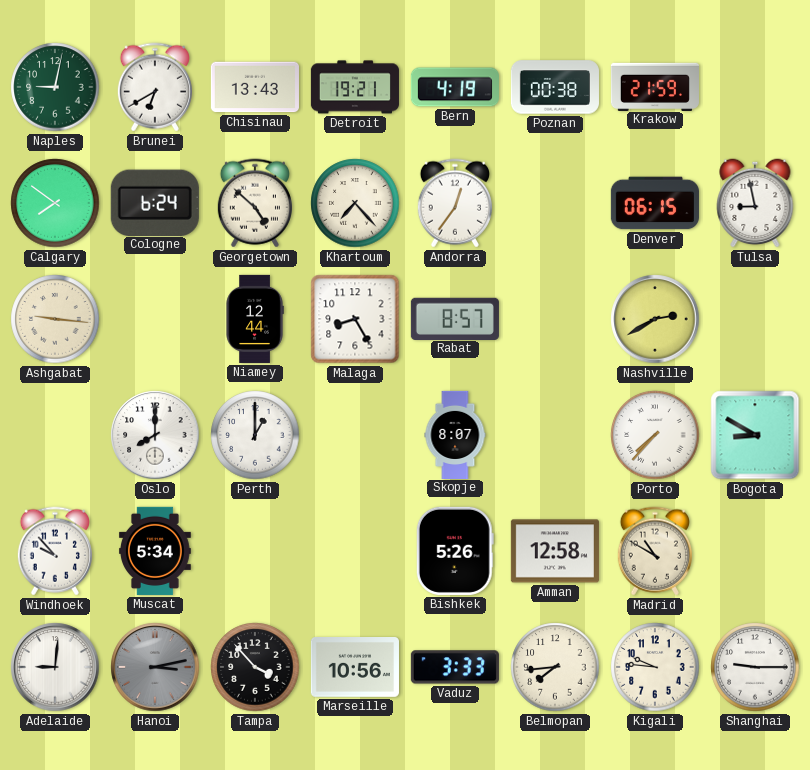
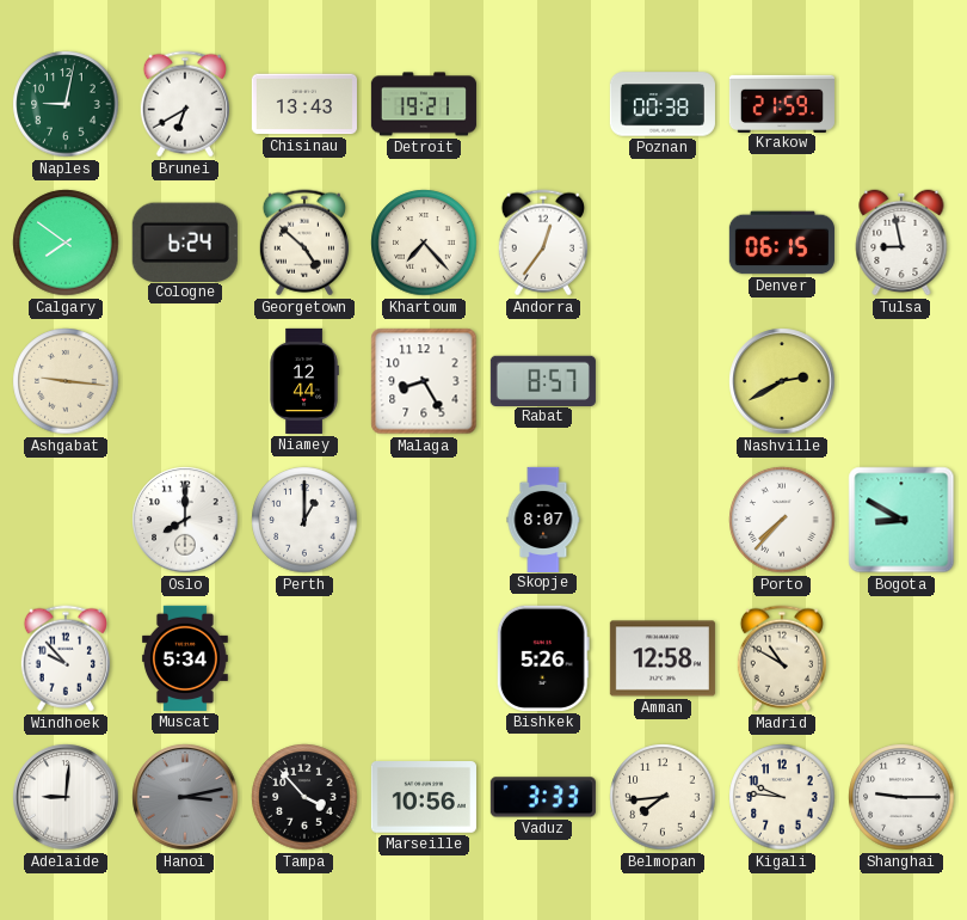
Bern: 4:19 -> none
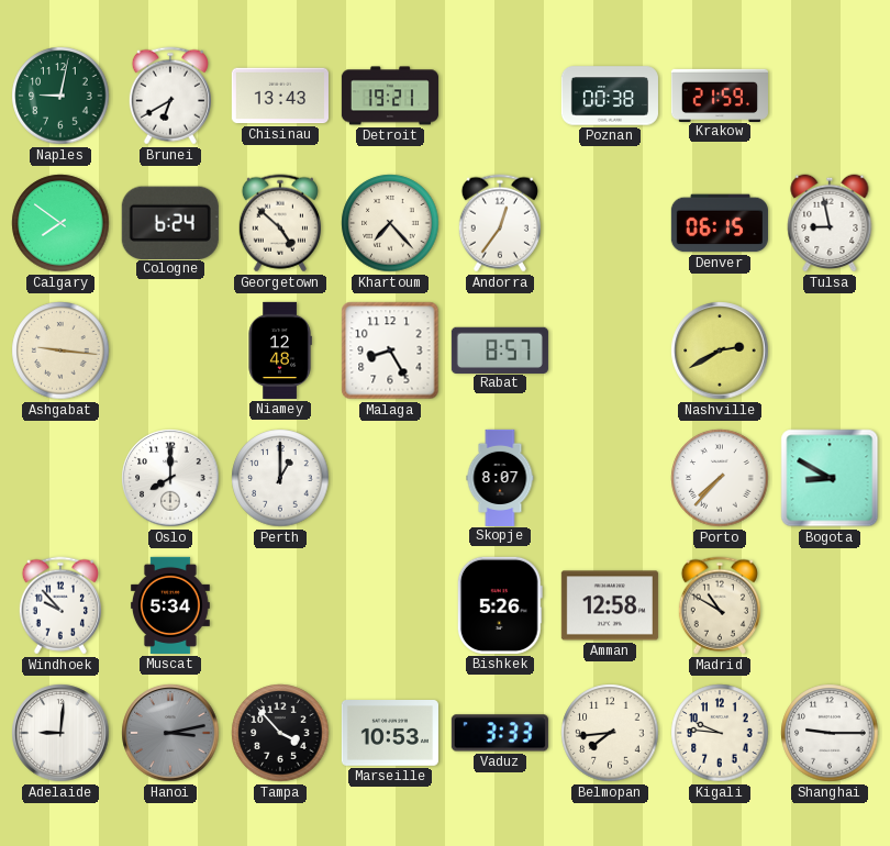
Niamey: 12:44 -> 12:48
Marseille: 10:56 -> 10:53
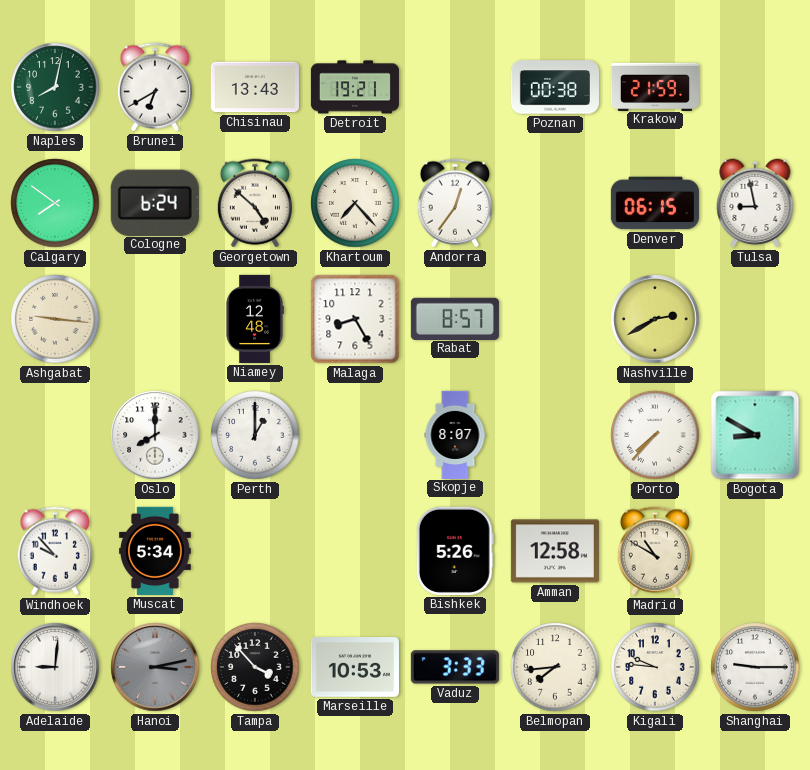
Naples: 9:02 -> 8:02
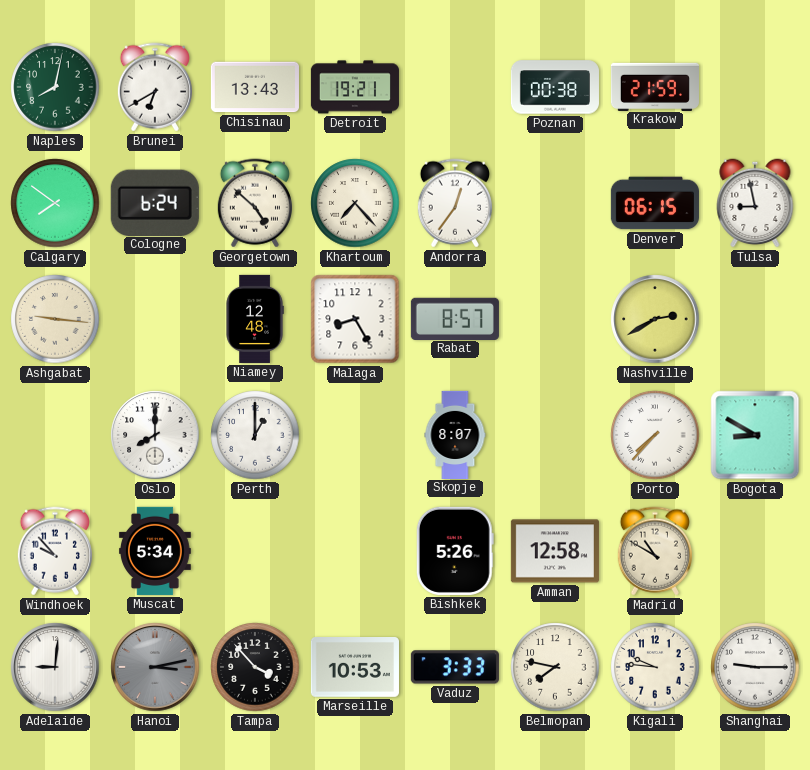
Belmopan: 7:44 -> 7:47
